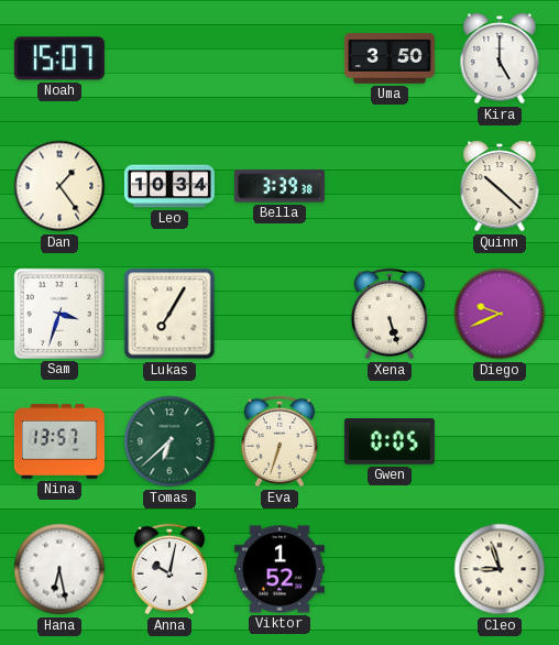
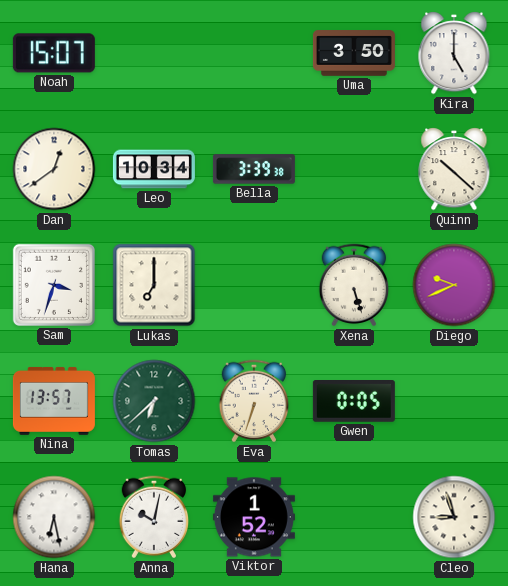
Dan: 1:24 -> 12:39
Lukas: 7:05 -> 7:00
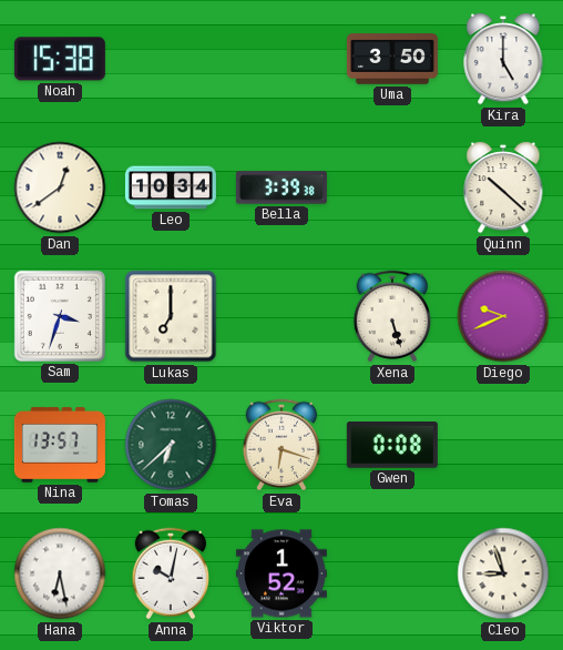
Noah: 15:07 -> 15:38
Eva: 6:33 -> 6:18
Gwen: 0:05 -> 0:08
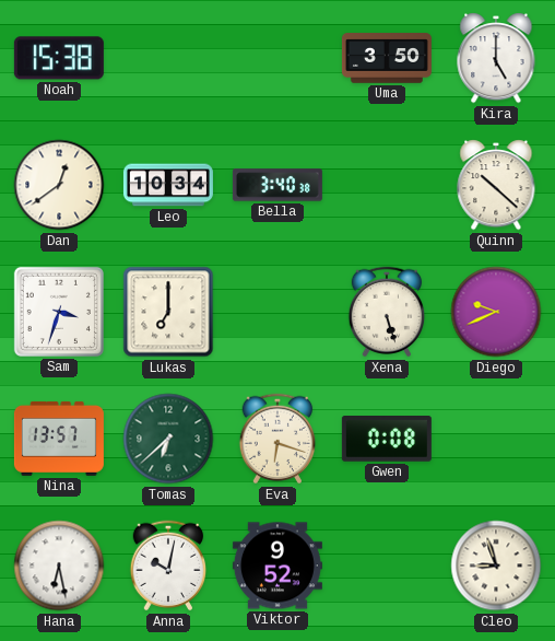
Bella: 3:39 -> 3:40
Viktor: 1:52 -> 9:52
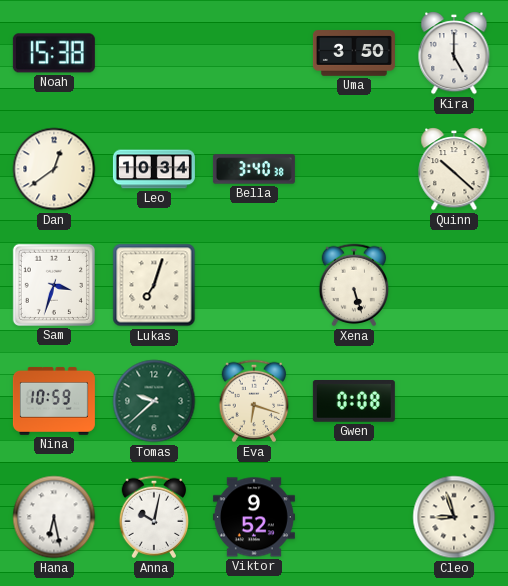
Lukas: 7:00 -> 7:03
Diego: 9:41 -> none
Nina: 13:57 -> 10:59
Tomas: 6:38 -> 9:38
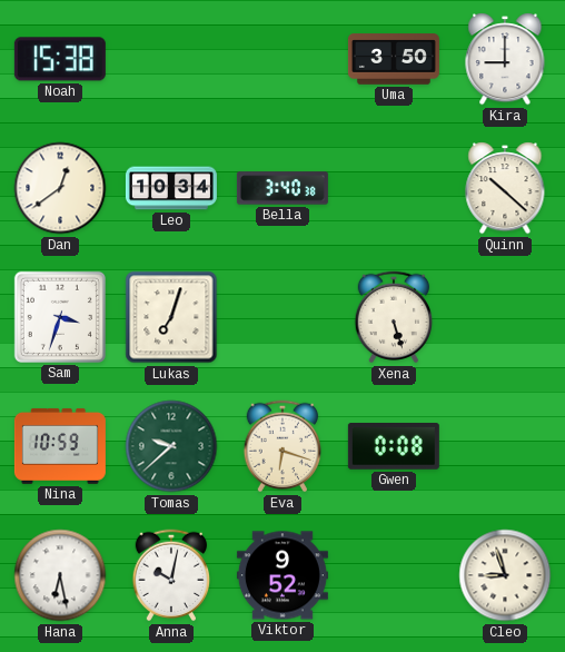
Kira: 5:00 -> 9:00
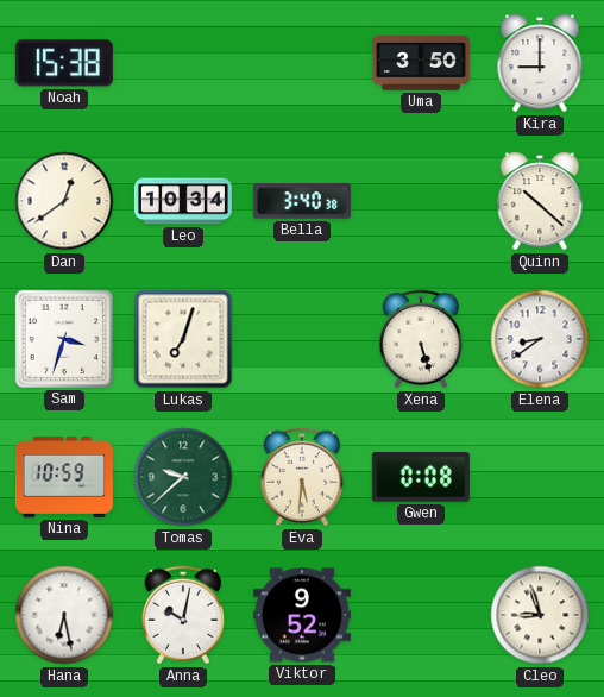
Elena: none -> 8:39
Eva: 6:18 -> 5:31
